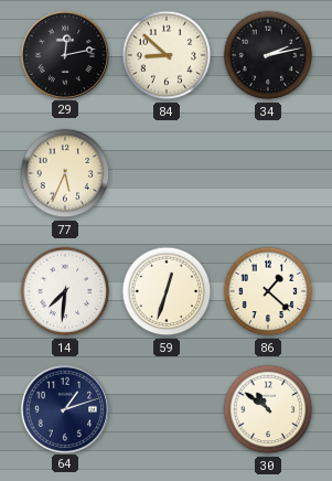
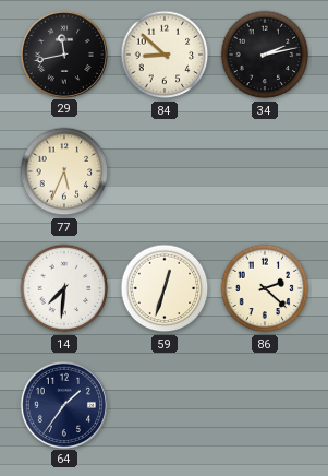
29: 12:13 -> 11:43
86: 1:22 -> 2:22
64: 1:12 -> 1:36
30: 10:51 -> none
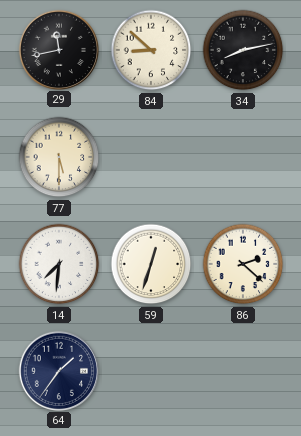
34: 2:13 -> 8:13
77: 5:34 -> 5:30
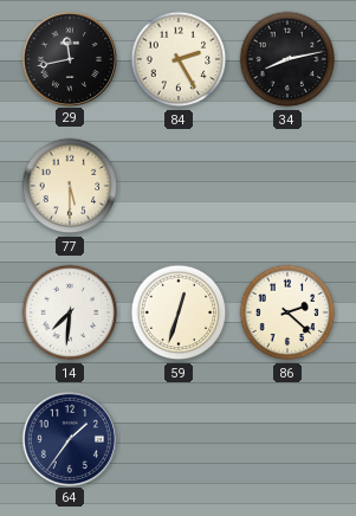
84: 8:52 -> 2:25
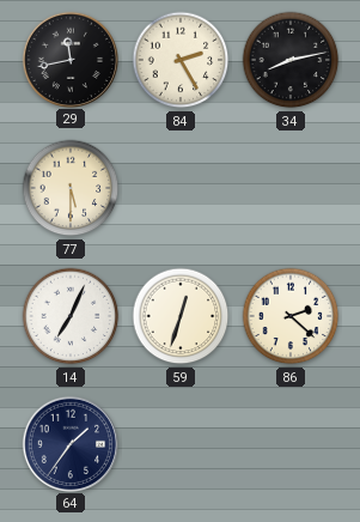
14: 7:31 -> 7:04
